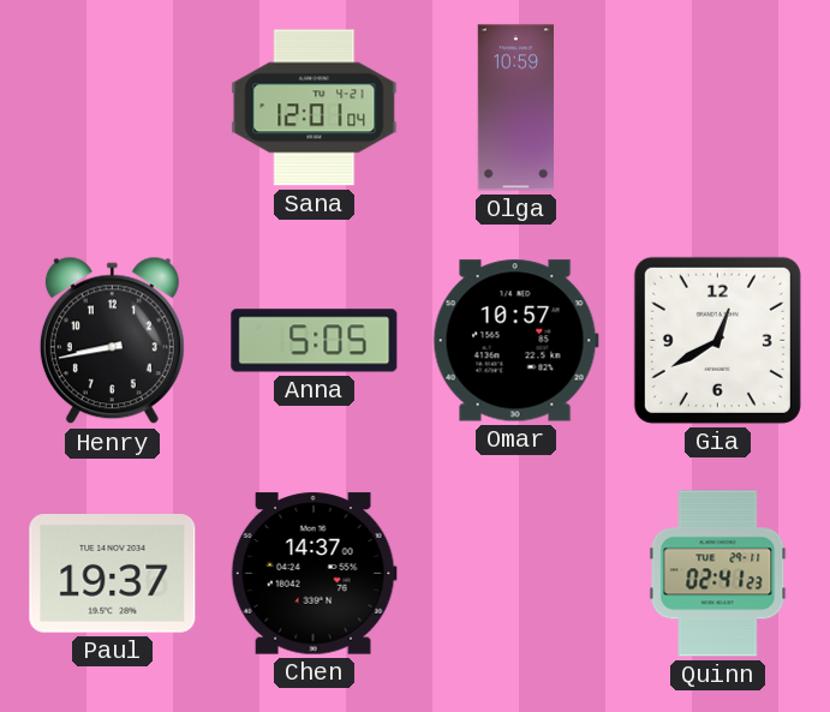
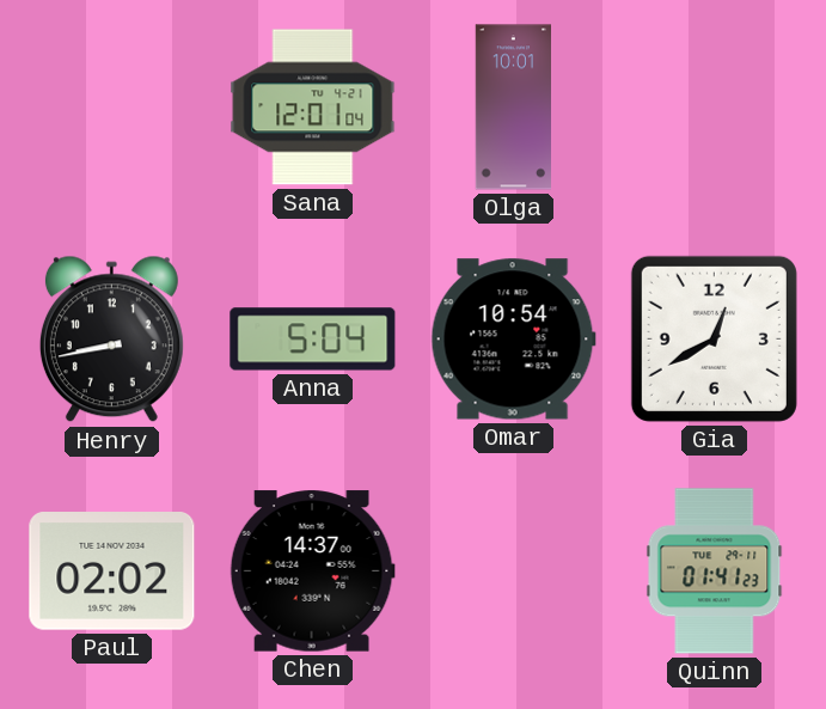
Olga: 10:59 -> 10:01
Anna: 5:05 -> 5:04
Omar: 10:57 -> 10:54
Paul: 19:37 -> 02:02
Quinn: 02:41 -> 01:41
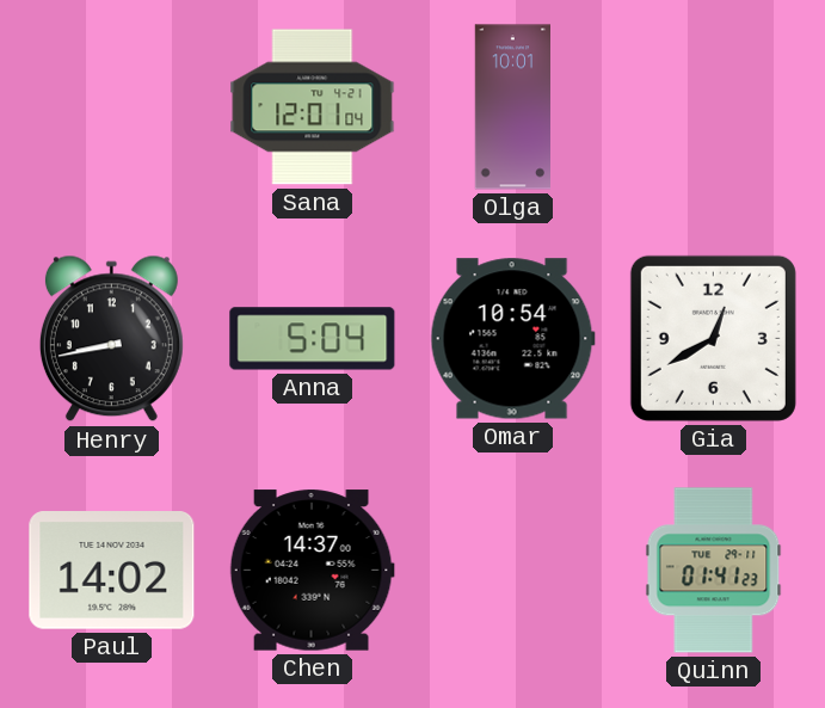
Paul: 02:02 -> 14:02
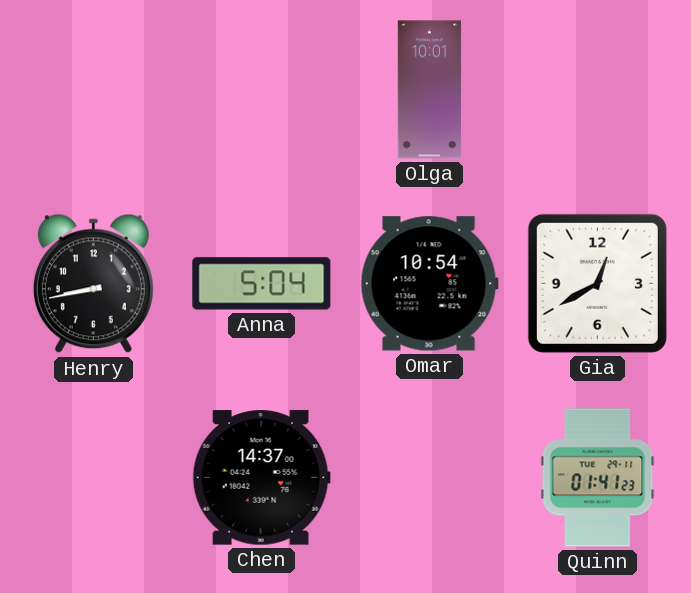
Sana: 12:01 -> none
Paul: 14:02 -> none
